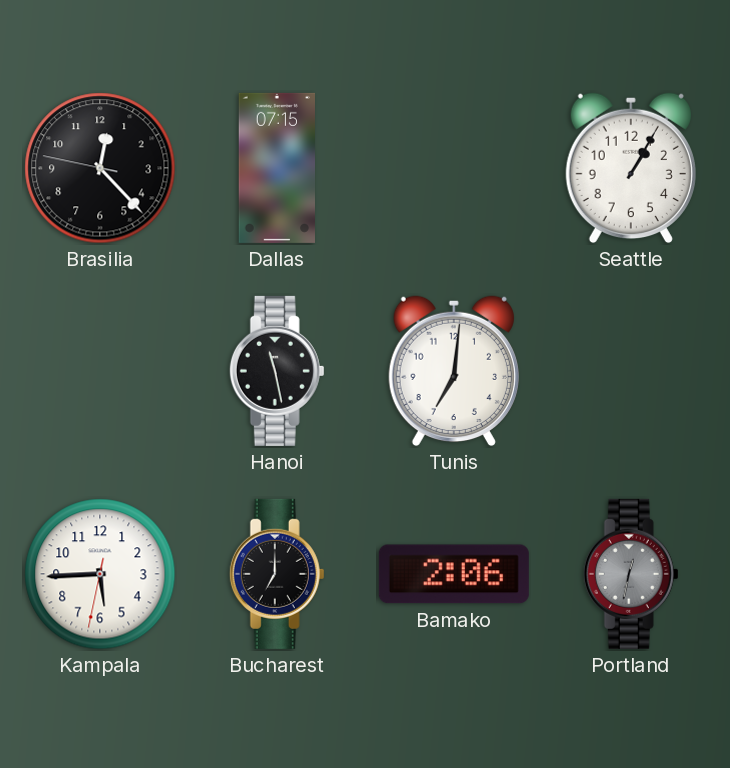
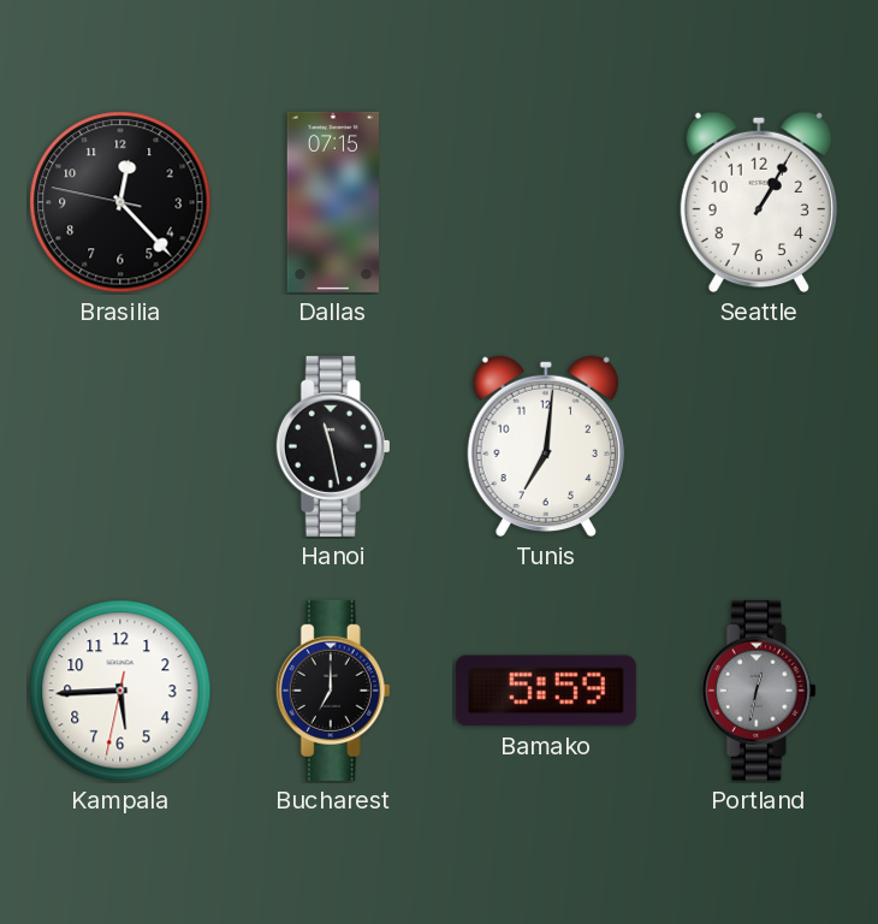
Bamako: 2:06 -> 5:59
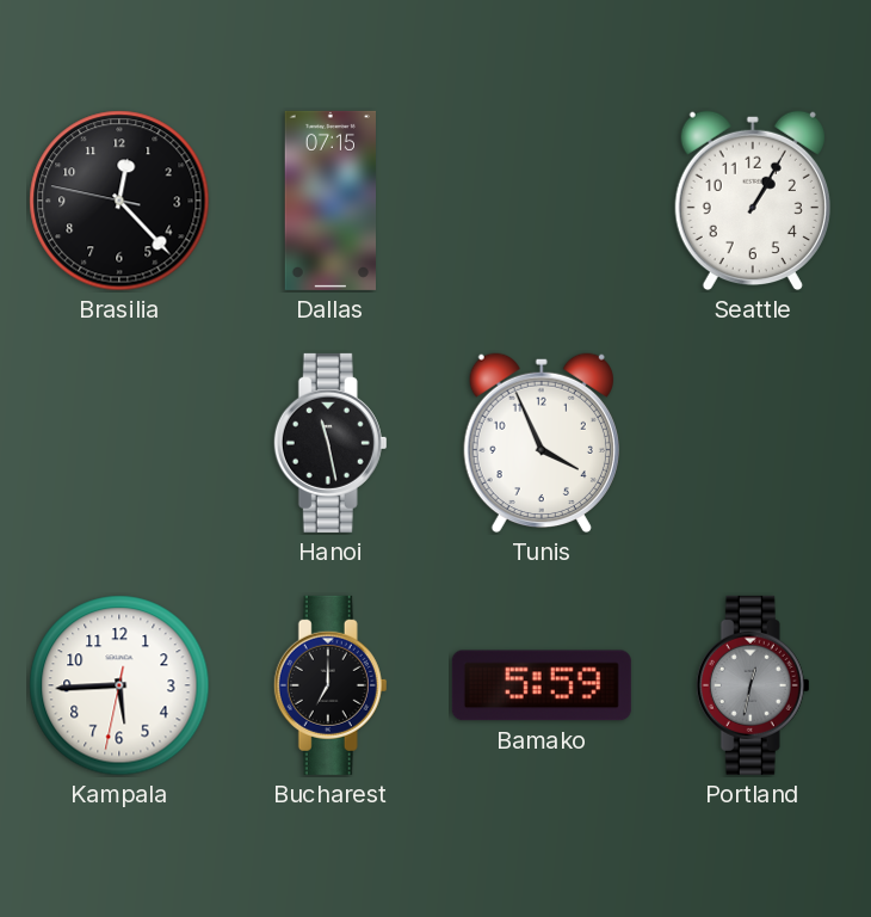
Tunis: 7:01 -> 3:56
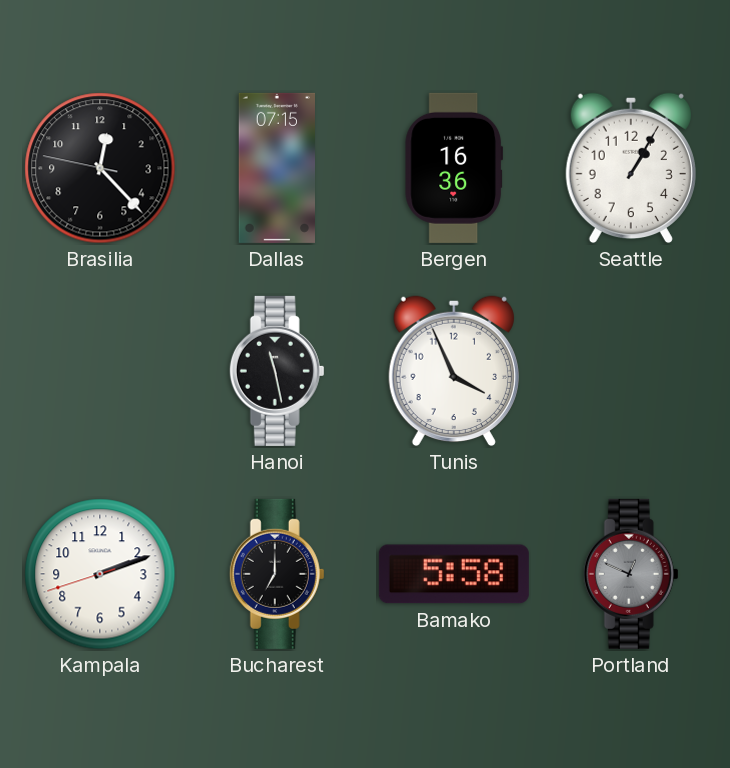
Bergen: none -> 16:36
Kampala: 5:44 -> 2:11
Bamako: 5:59 -> 5:58
Portland: 12:32 -> 12:49
